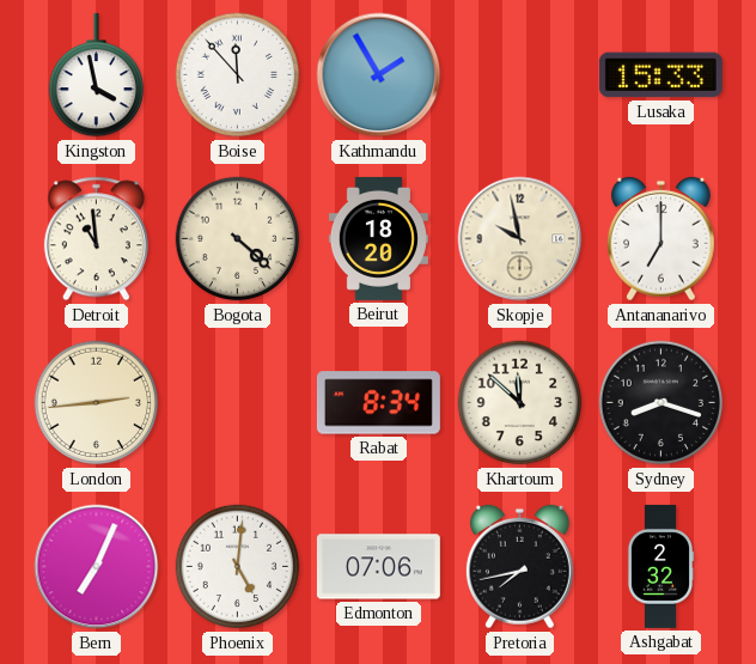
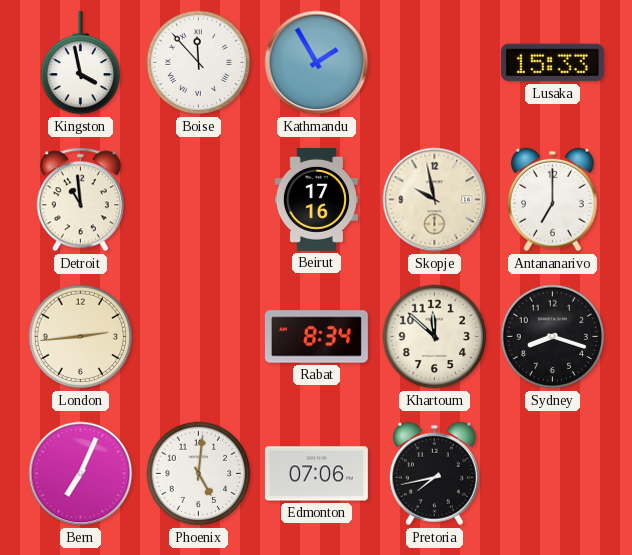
Bogota: 4:22 -> none
Beirut: 18:20 -> 17:16
Ashgabat: 2:32 -> none
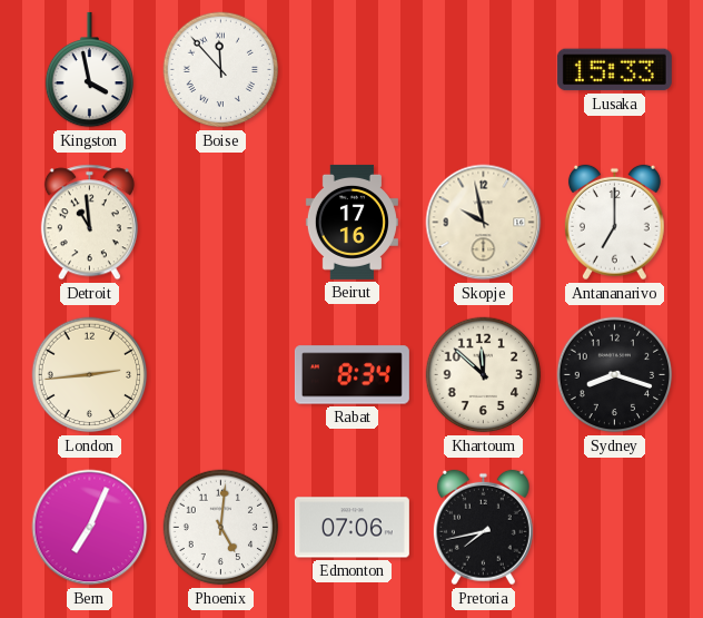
Kathmandu: 1:55 -> none
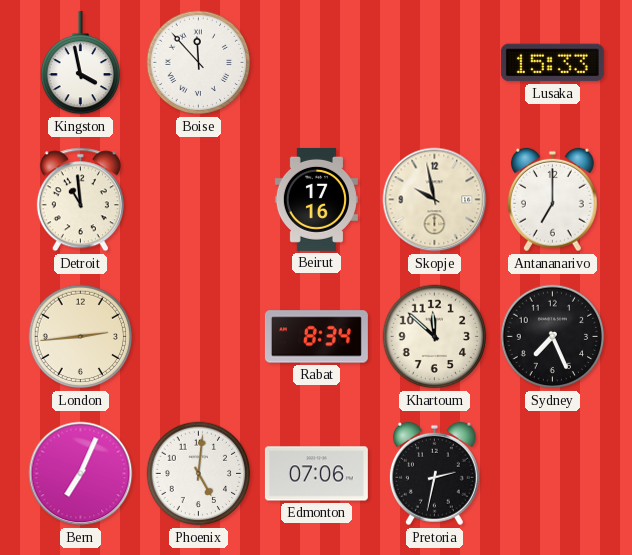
Sydney: 8:18 -> 7:26
Pretoria: 7:43 -> 2:32
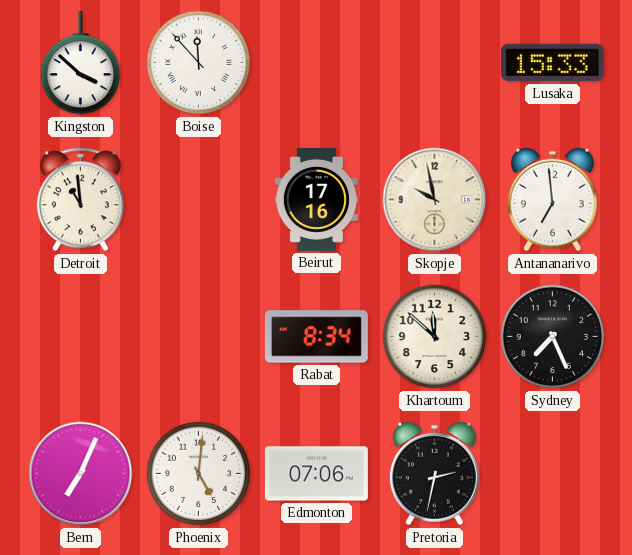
Kingston: 3:58 -> 3:52
Antananarivo: 7:00 -> 6:59
London: 2:44 -> none
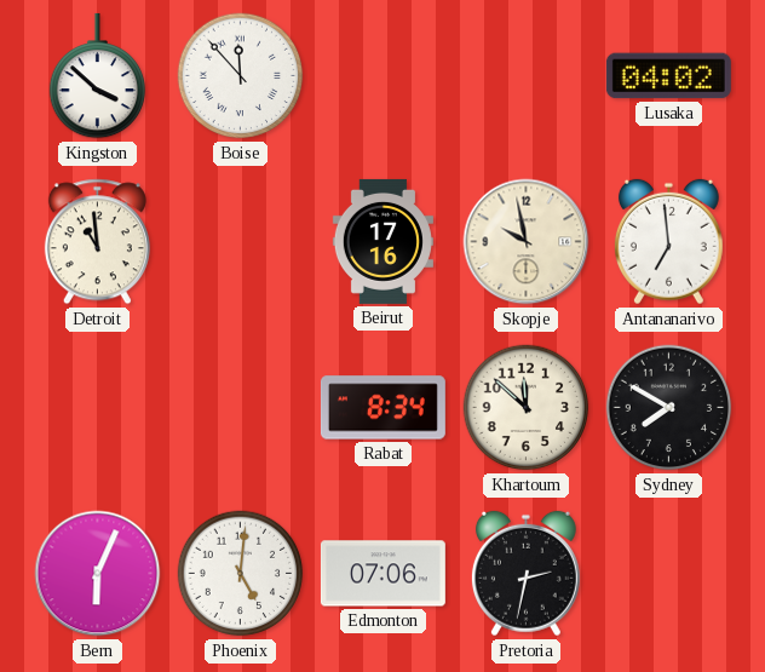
Lusaka: 15:33 -> 04:02
Sydney: 7:26 -> 7:50
Bern: 7:04 -> 6:04
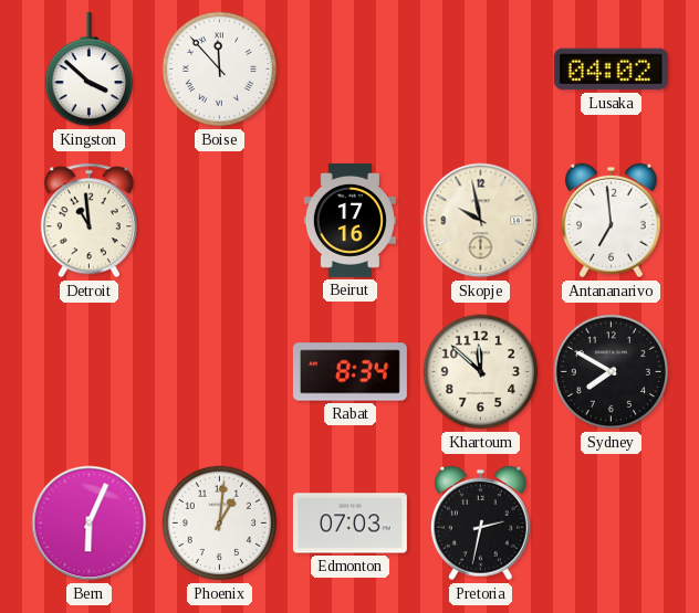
Phoenix: 5:01 -> 1:01
Edmonton: 07:06 -> 07:03
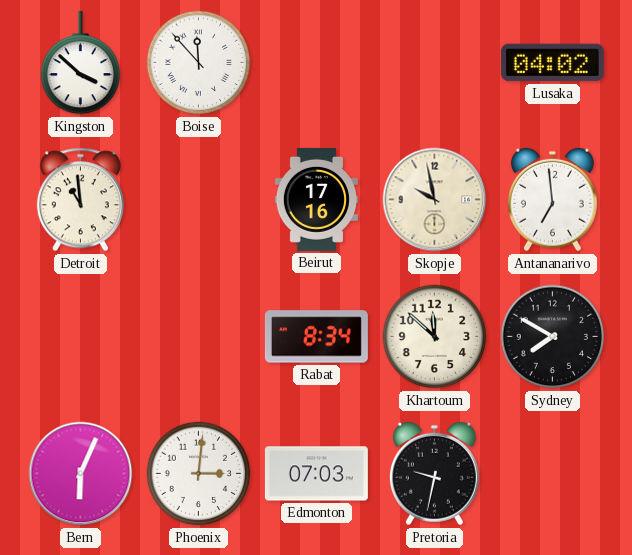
Phoenix: 1:01 -> 3:01
Pretoria: 2:32 -> 9:32
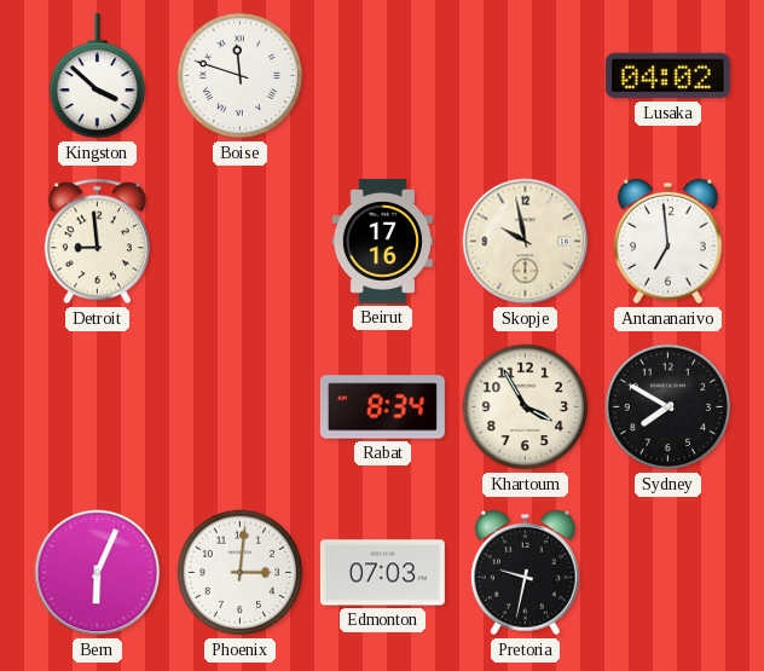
Boise: 11:53 -> 11:48
Detroit: 10:59 -> 8:59
Khartoum: 11:52 -> 3:55
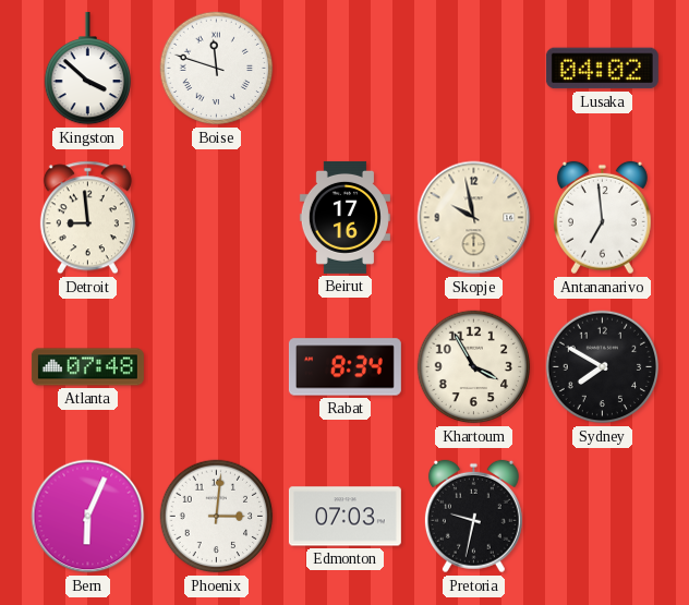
Atlanta: none -> 07:48
